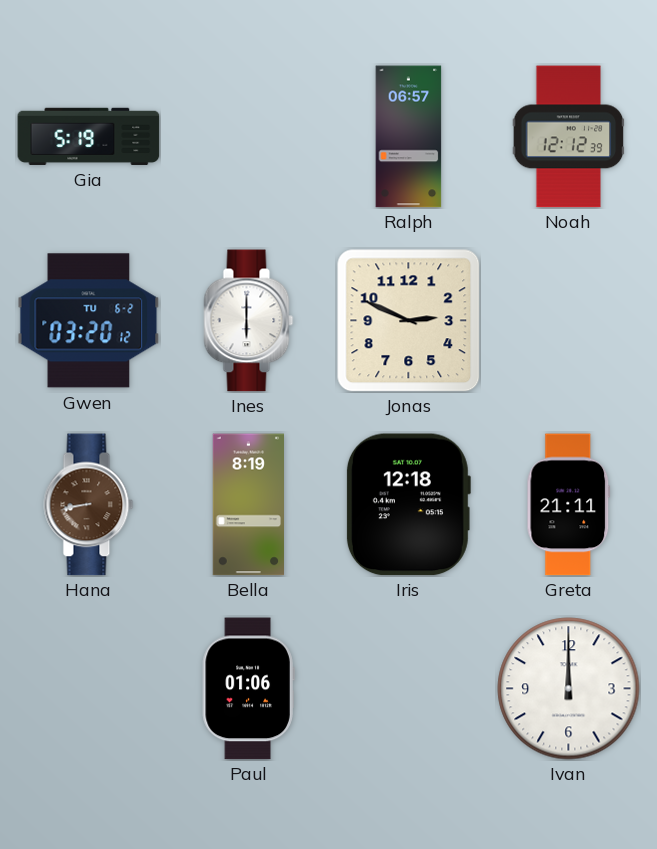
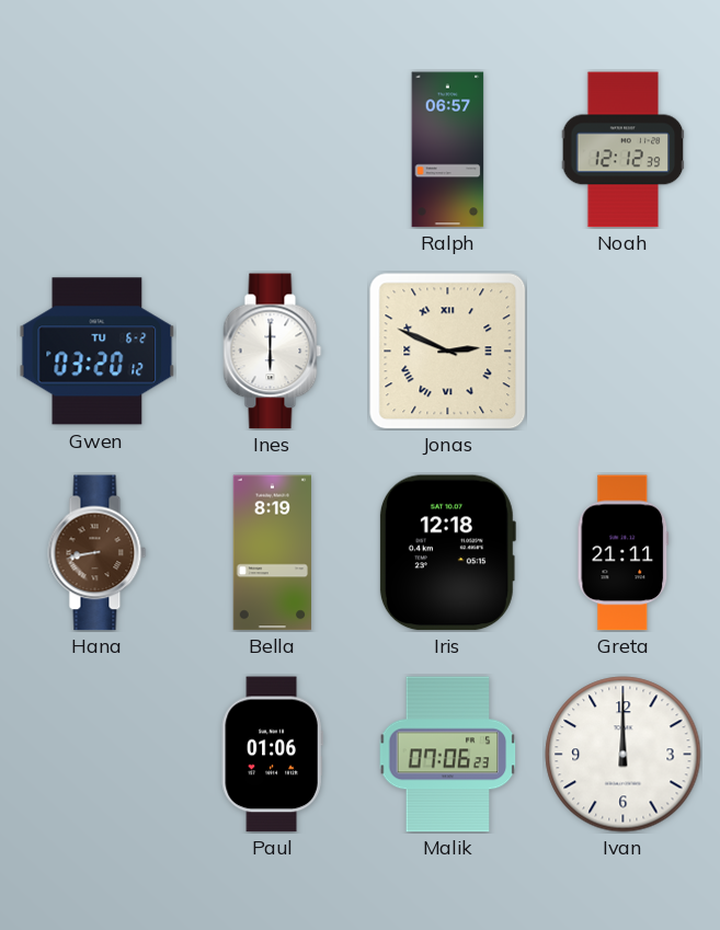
Gia: 5:19 -> none
Jonas numerals: Arabic -> Roman
Malik: none -> 07:06
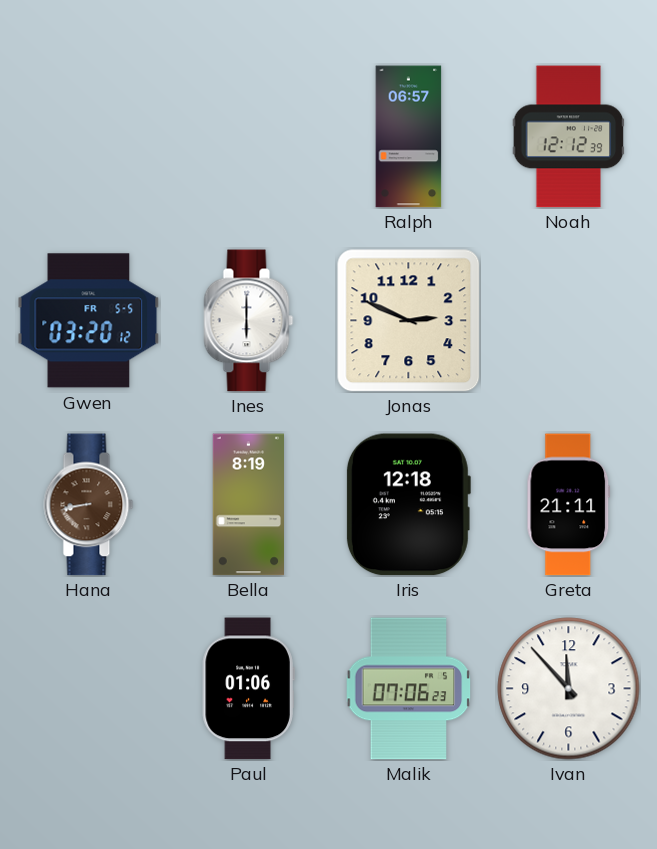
Gwen date: TU 6-2 -> FR 5-5
Jonas numerals: Roman -> Arabic
Ivan: 12:00 -> 11:53
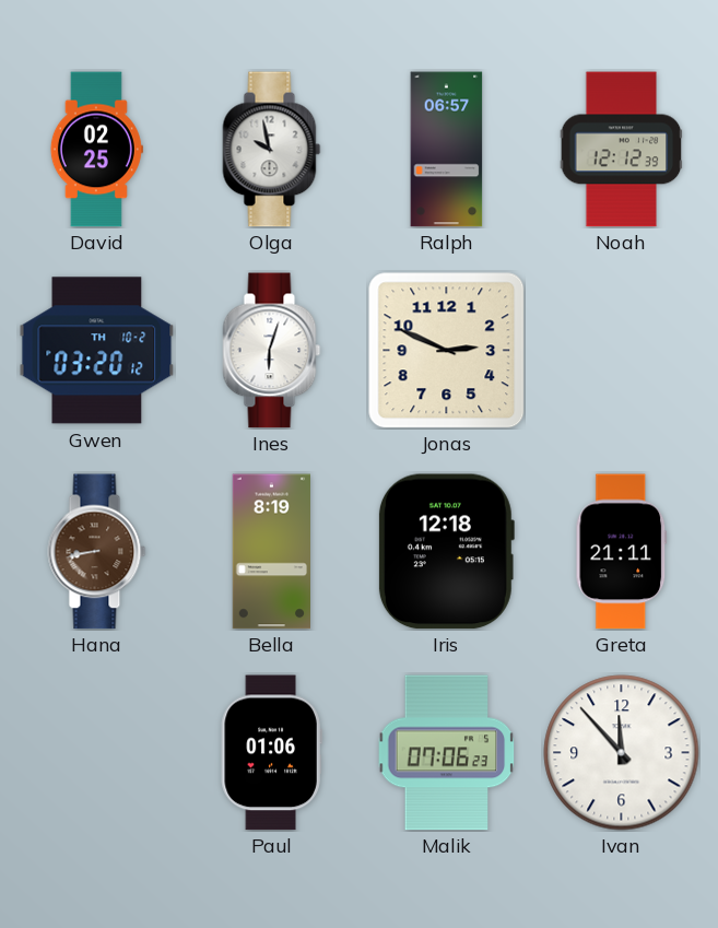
David: none -> 02:25
Olga: none -> 9:58
Gwen date: FR 5-5 -> TH 10-2
Ines: 6:00 -> 6:03
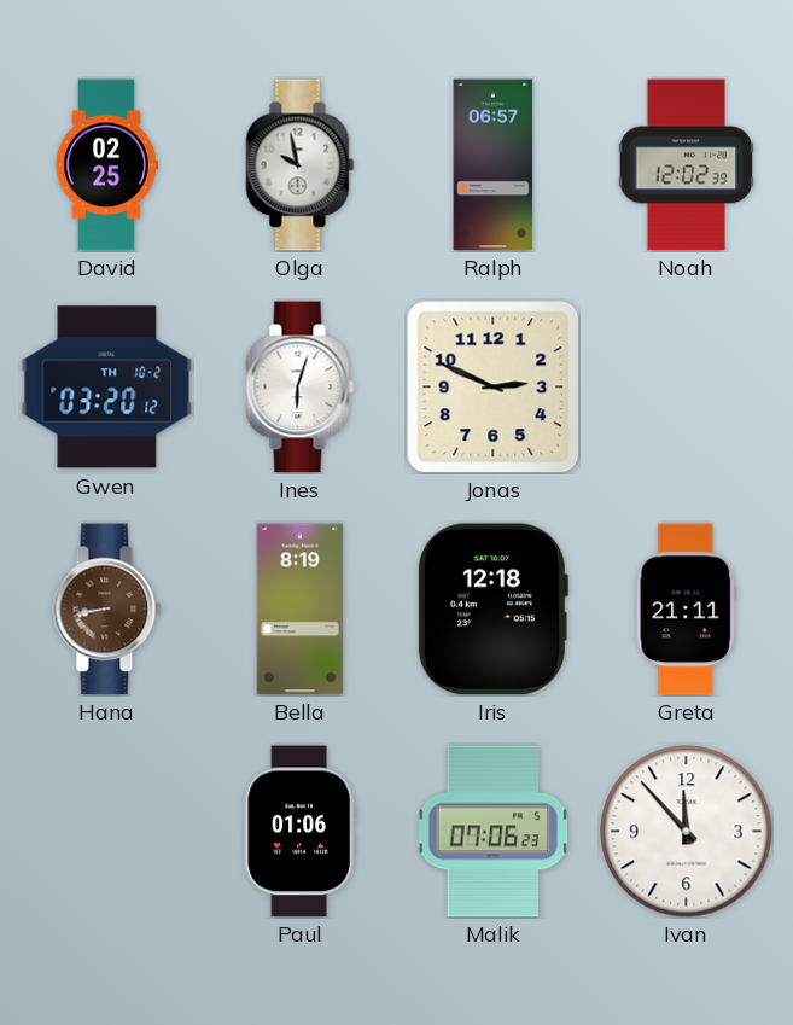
Noah: 12:12 -> 12:02
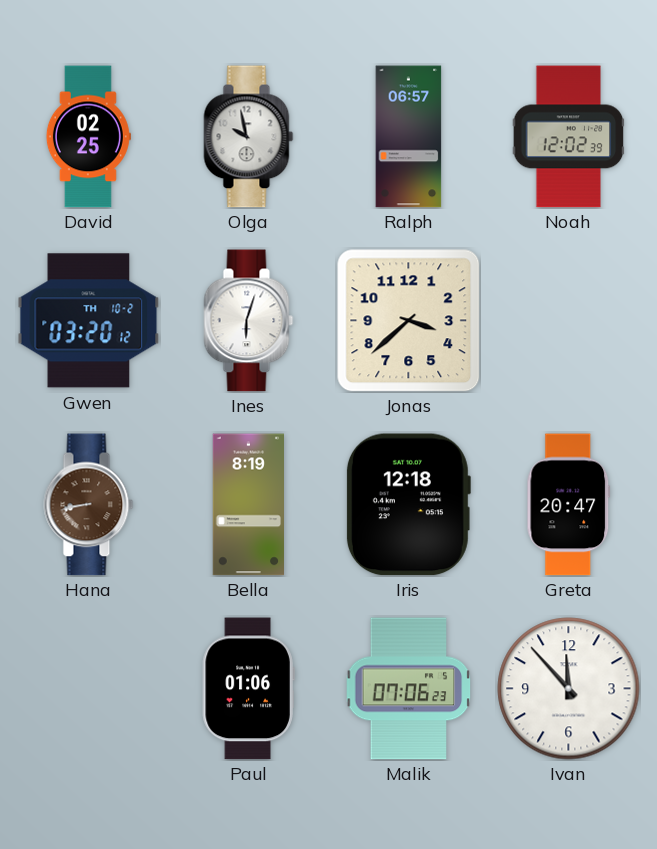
Jonas: 2:49 -> 3:38
Greta: 21:11 -> 20:47
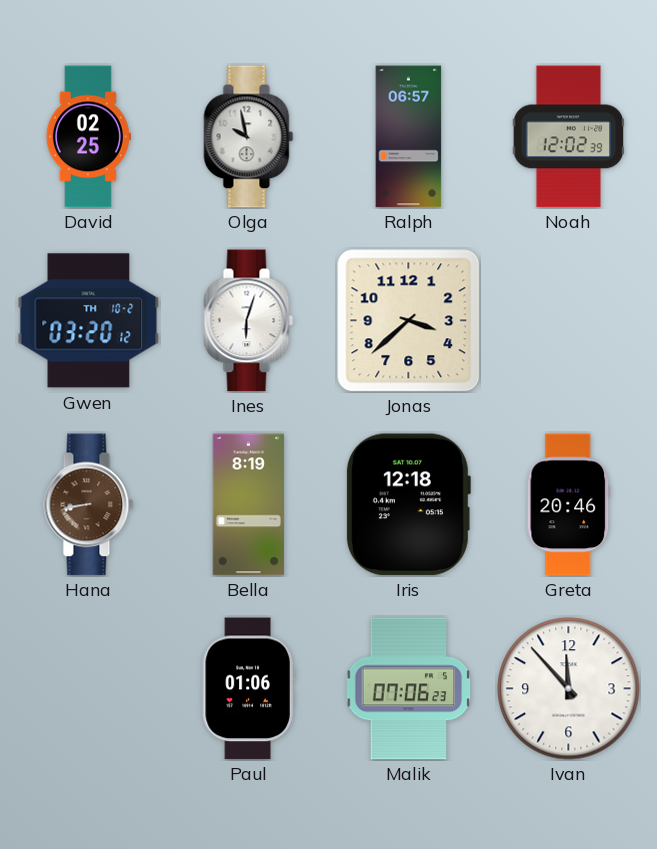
Greta: 20:47 -> 20:46
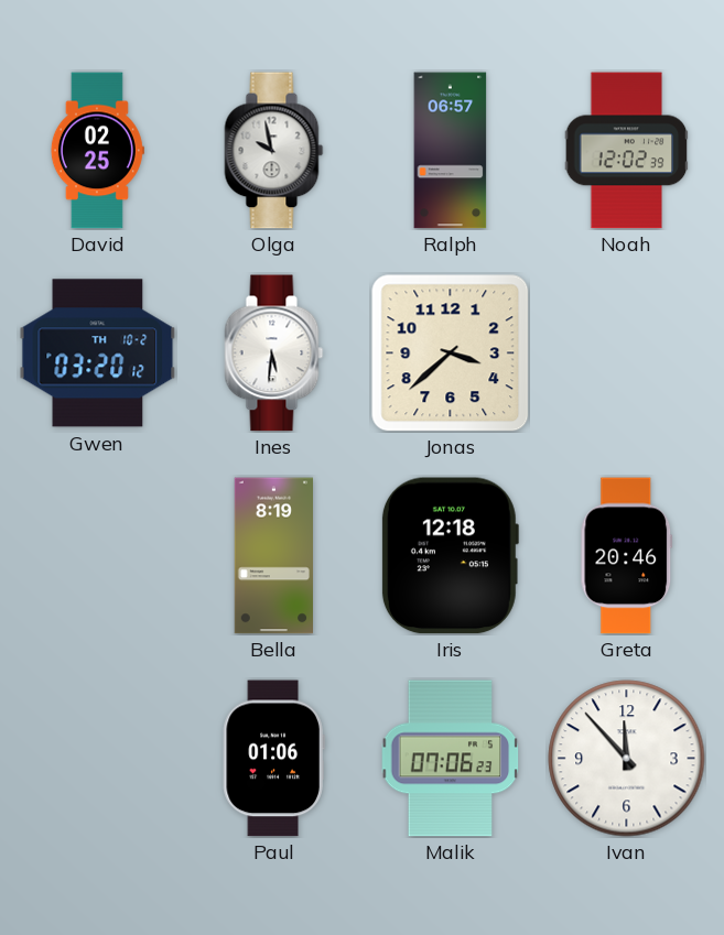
Ines: 6:03 -> 5:31
Hana: 8:43 -> none
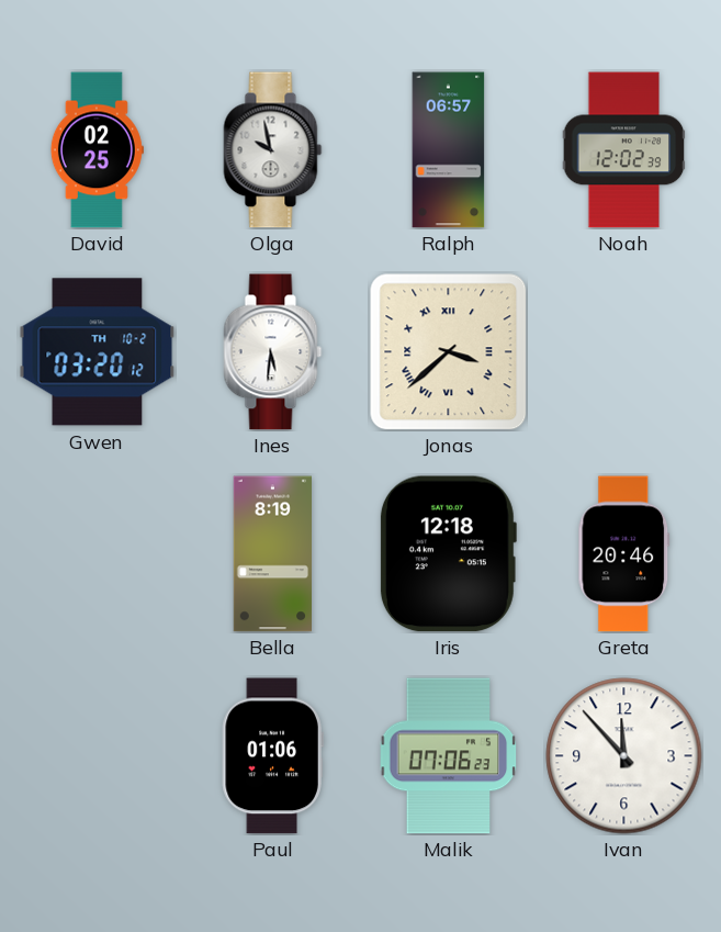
Jonas numerals: Arabic -> Roman
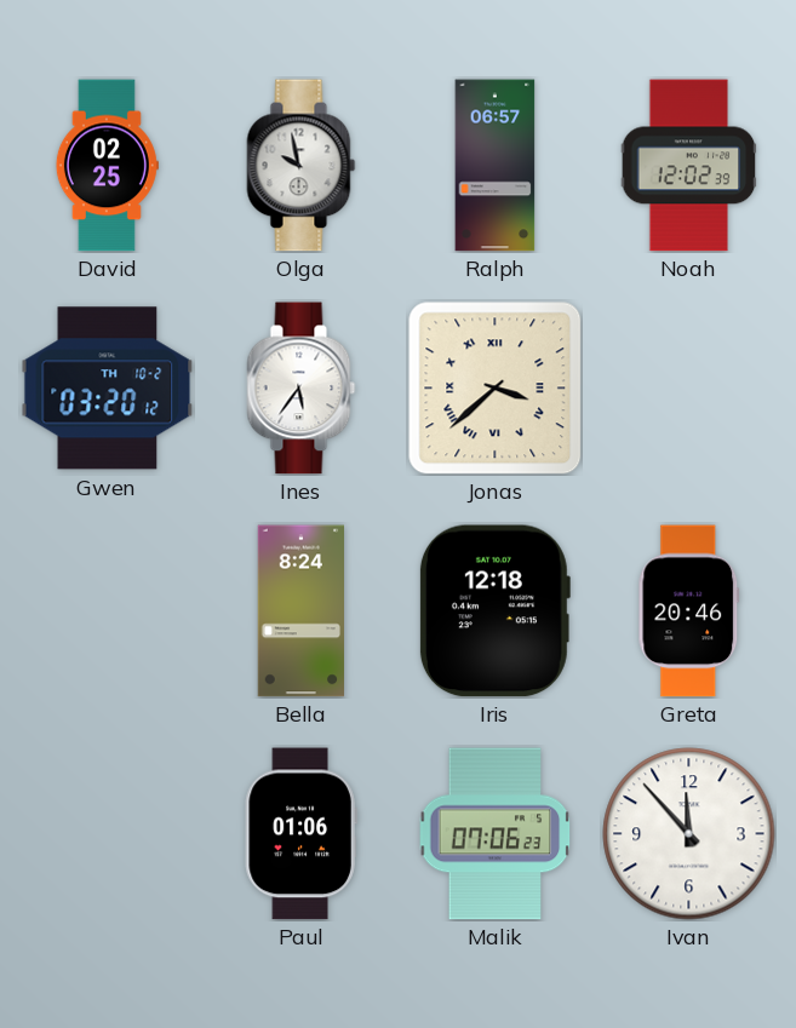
Ines: 5:31 -> 5:36
Bella: 8:19 -> 8:24
